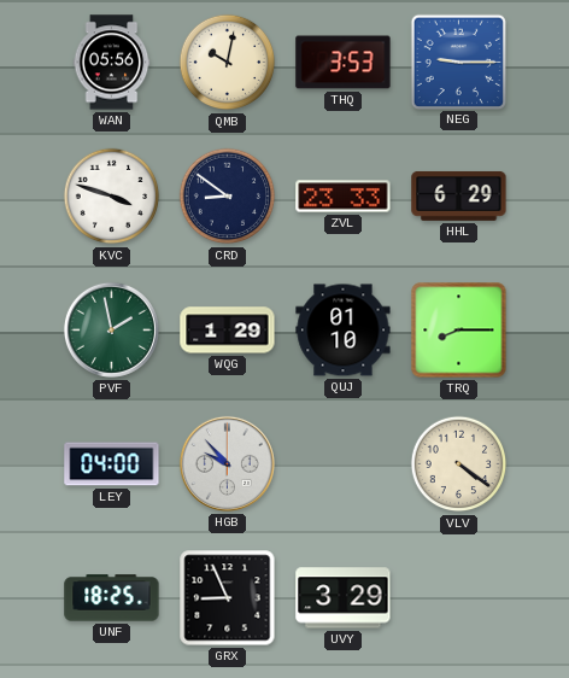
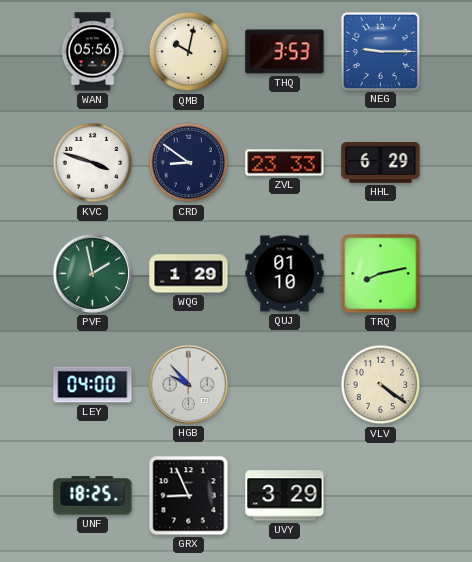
TRQ: 8:15 -> 8:13
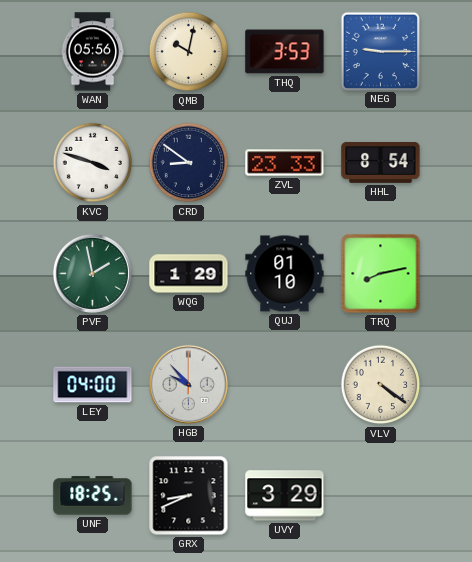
HHL: 6:29 -> 8:54
GRX: 8:56 -> 8:41
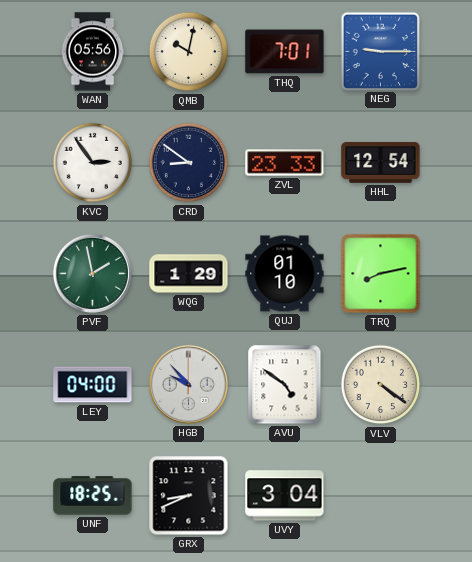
THQ: 3:53 -> 7:01
KVC: 3:48 -> 2:54
HHL: 8:54 -> 12:54
AVU: none -> 4:51
UVY: 3:29 -> 3:04
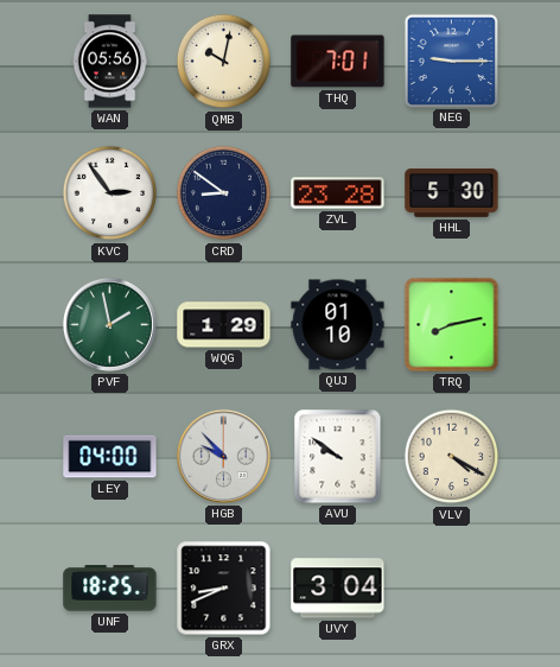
ZVL: 23:33 -> 23:28
HHL: 12:54 -> 5:30
AVU: 4:51 -> 9:51
VLV: 4:21 -> 4:20
